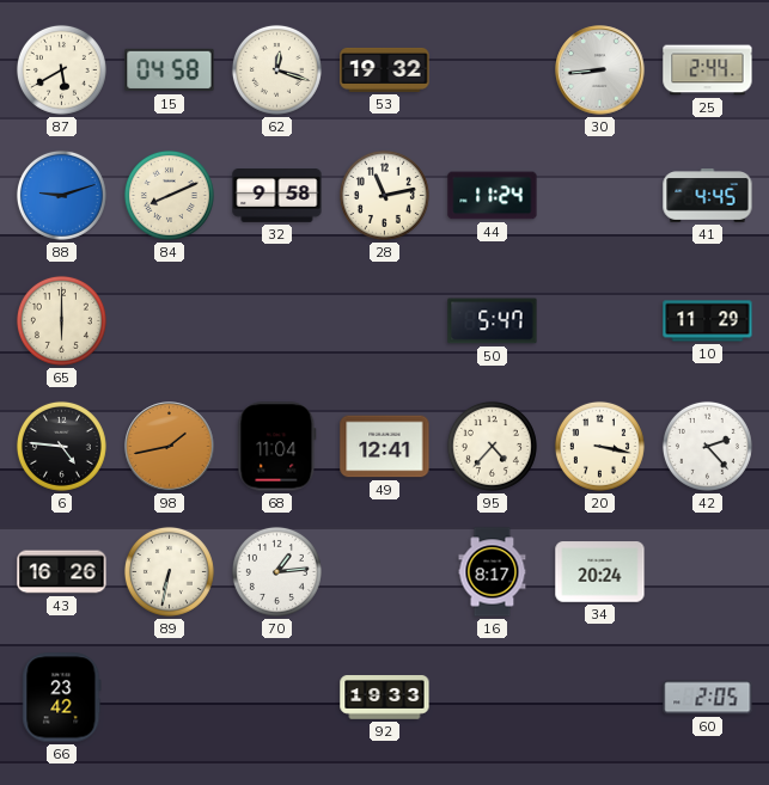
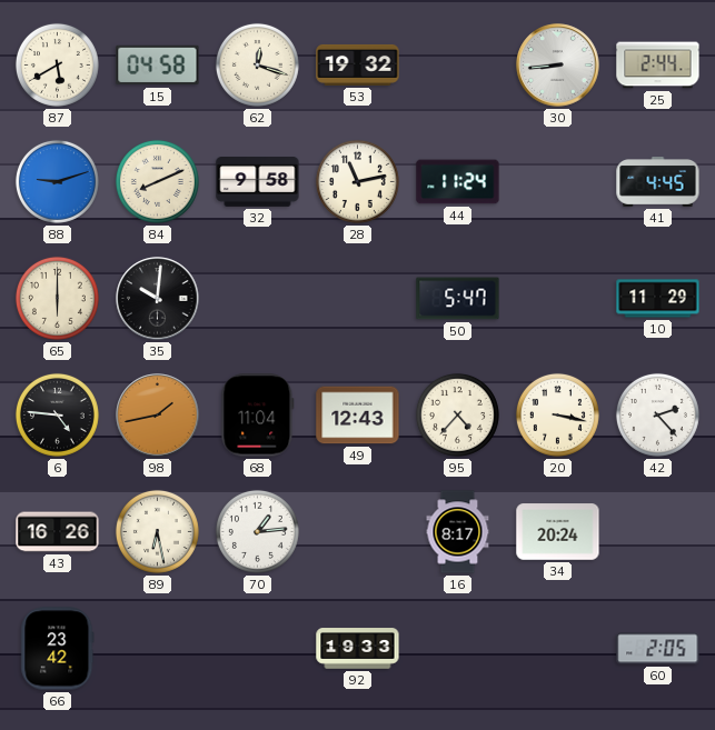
35: none -> 10:01
49: 12:41 -> 12:43
89: 6:32 -> 6:28
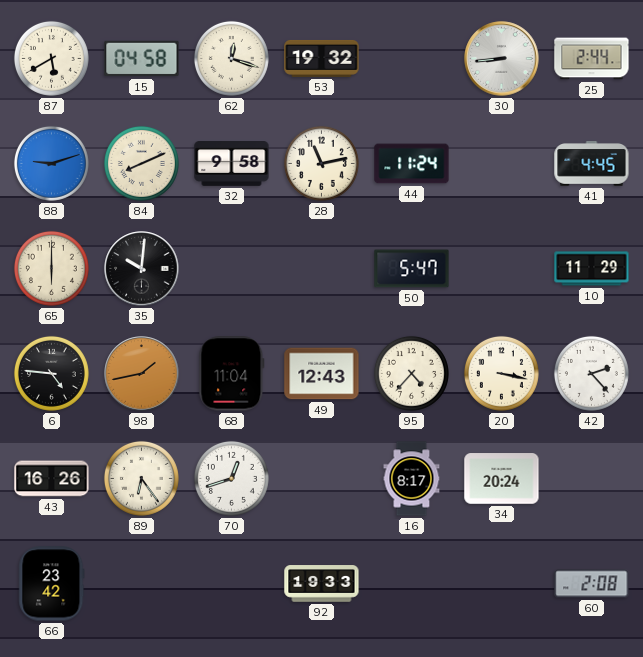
89: 6:28 -> 6:24
70: 1:14 -> 12:42
60: 2:05 -> 2:08
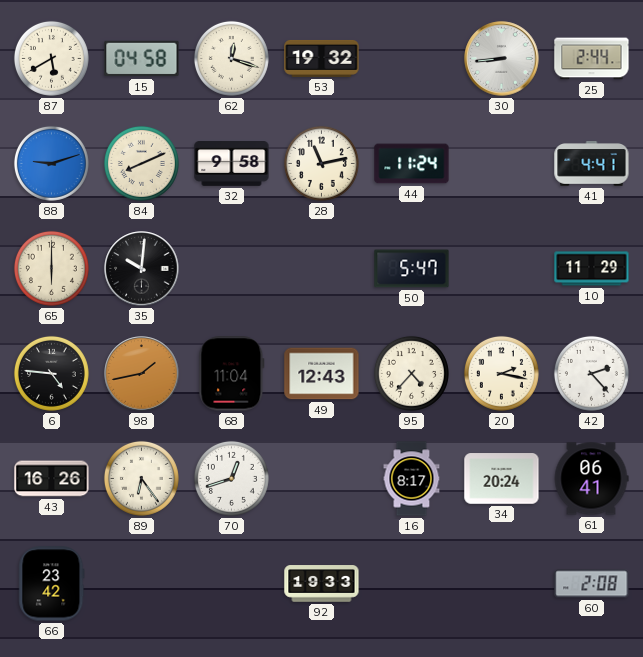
41: 4:45 -> 4:41
20: 3:17 -> 2:17
61: none -> 06:41
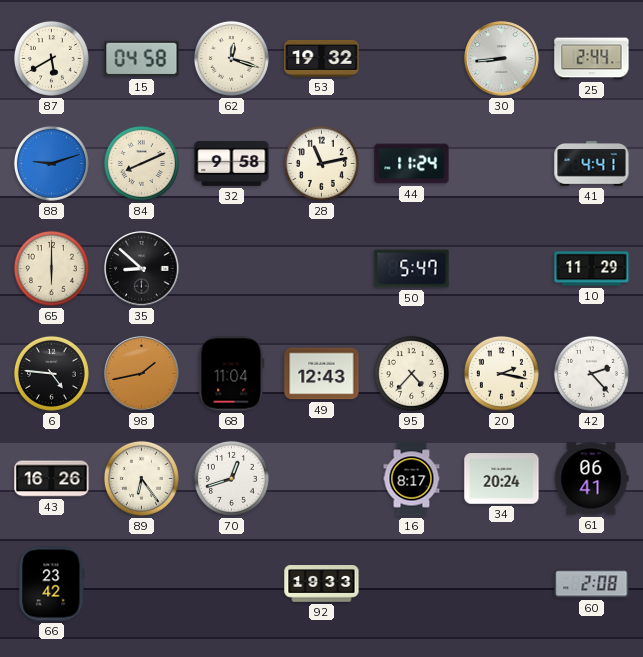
35: 10:01 -> 8:52
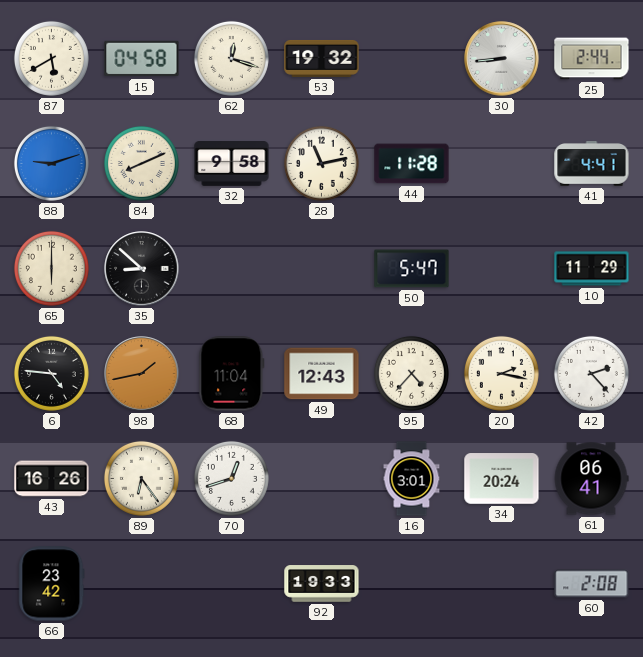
44: 11:24 -> 11:28
16: 8:17 -> 3:01
